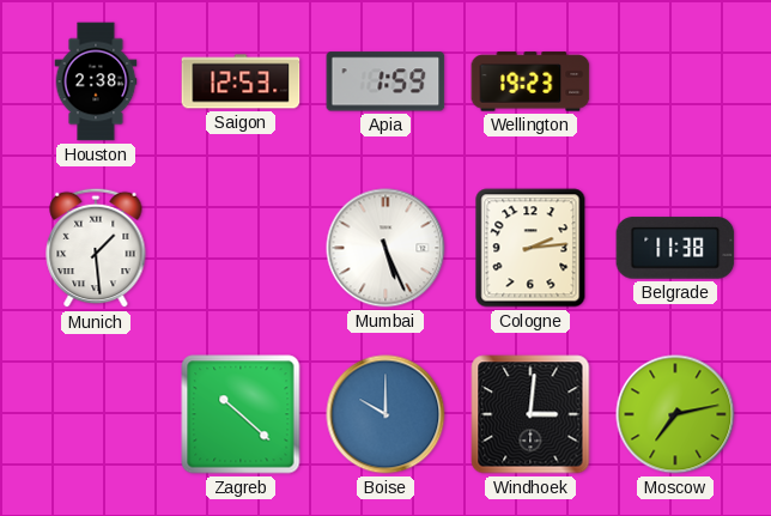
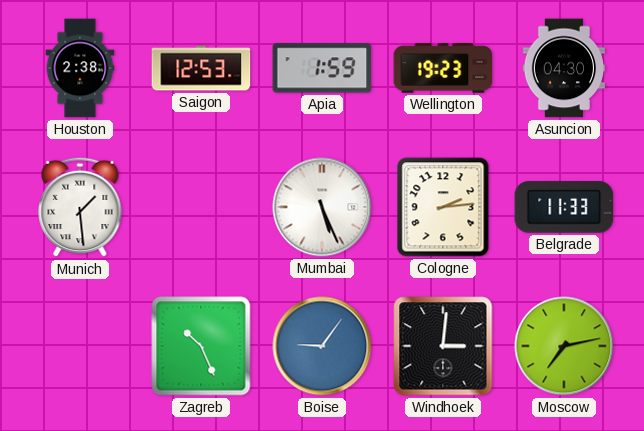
Asuncion: none -> 04:30
Belgrade: 11:38 -> 11:33
Zagreb: 10:22 -> 10:26
Boise: 10:00 -> 9:06
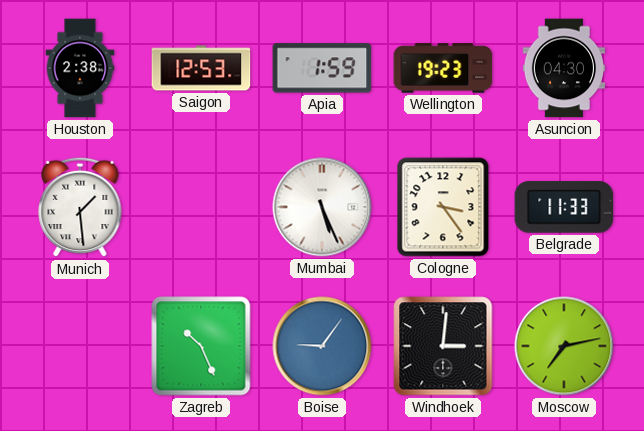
Cologne: 2:14 -> 3:24
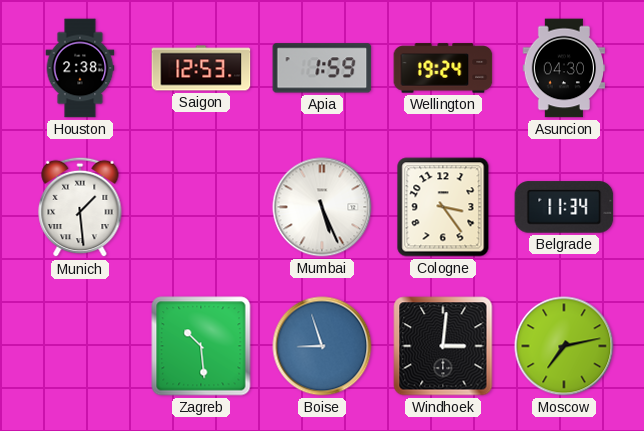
Wellington: 19:23 -> 19:24
Belgrade: 11:33 -> 11:34
Zagreb: 10:26 -> 10:29
Boise: 9:06 -> 8:57
